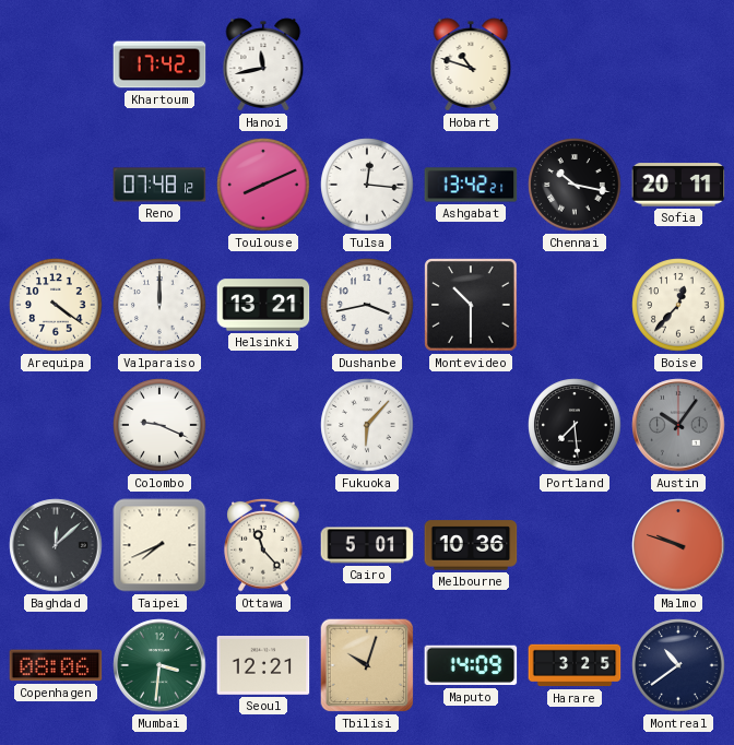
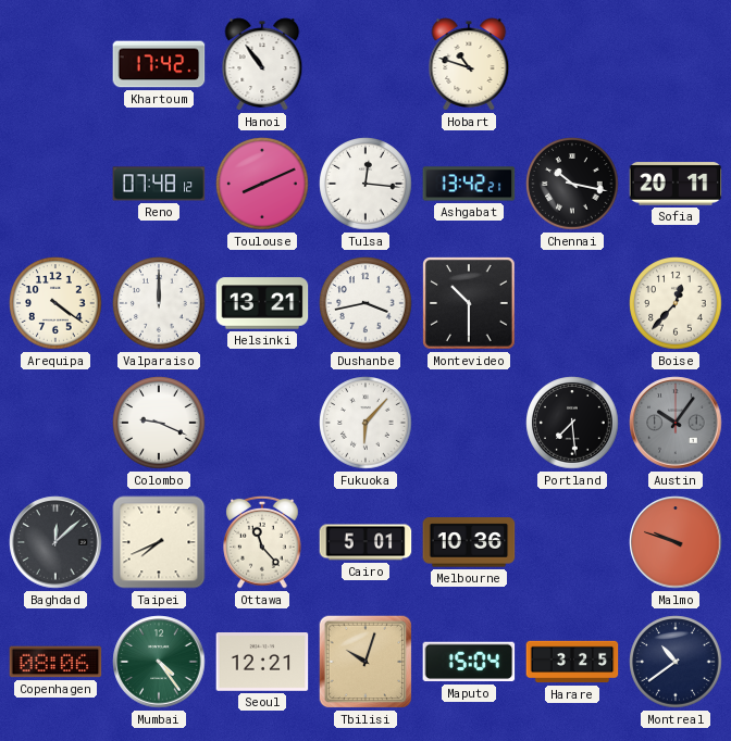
Hanoi: 11:43 -> 10:54
Mumbai: 3:31 -> 4:24
Maputo: 14:09 -> 15:04
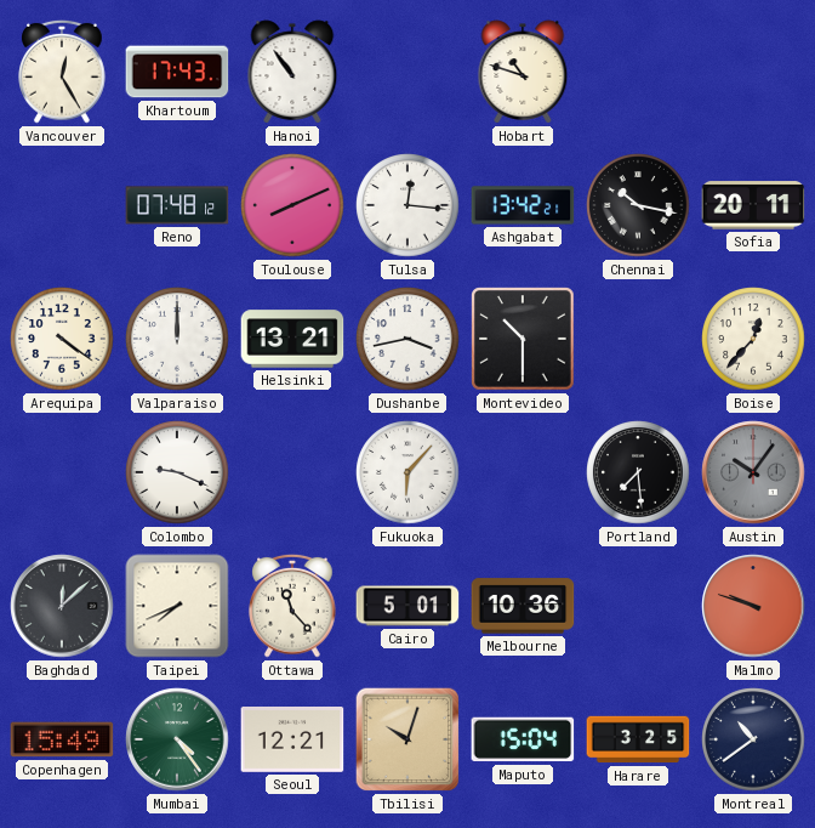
Vancouver: none -> 12:25
Khartoum: 17:42 -> 17:43
Copenhagen: 08:06 -> 15:49
